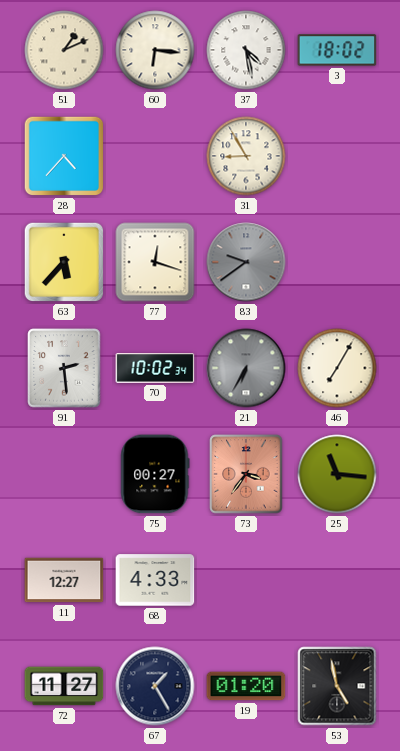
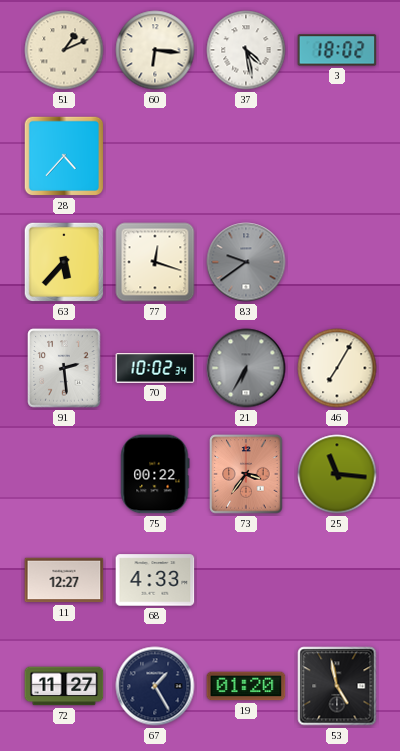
31: 8:55 -> none
75: 00:27 -> 00:22
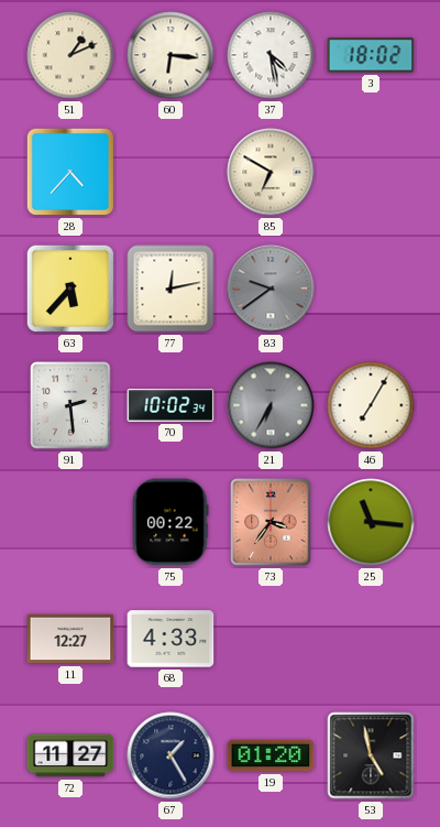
85: none -> 6:50
77: 12:18 -> 12:13
